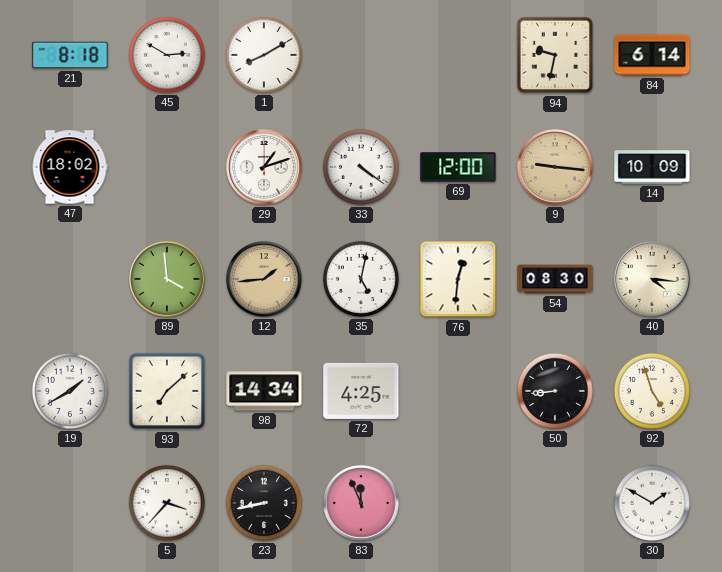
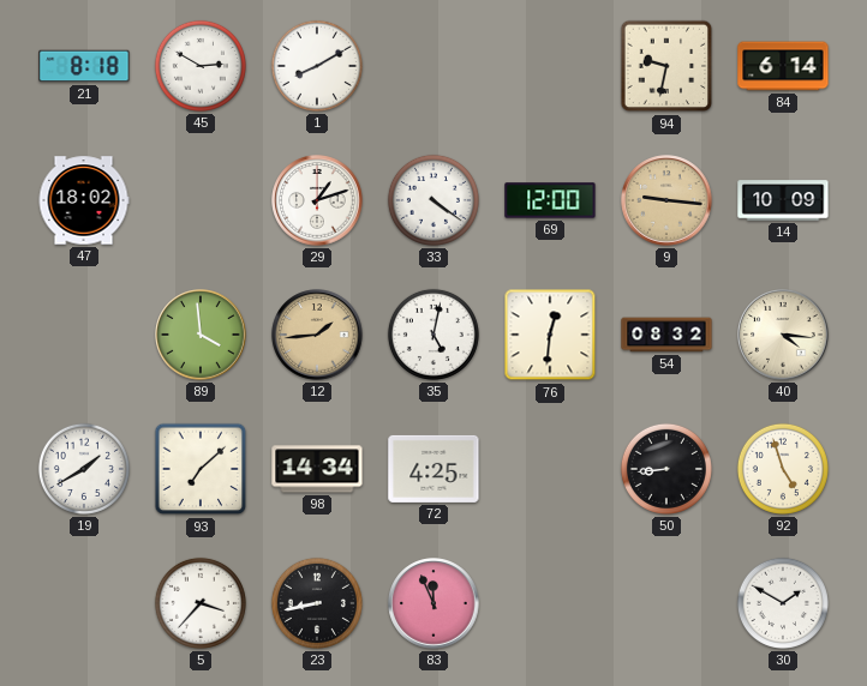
54: 08:30 -> 08:32
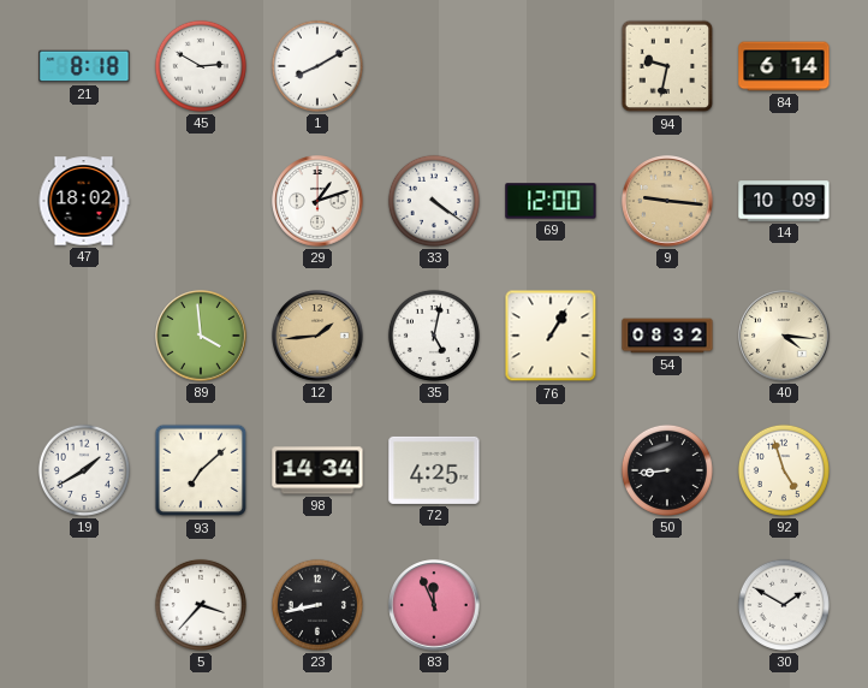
76: 12:31 -> 1:05
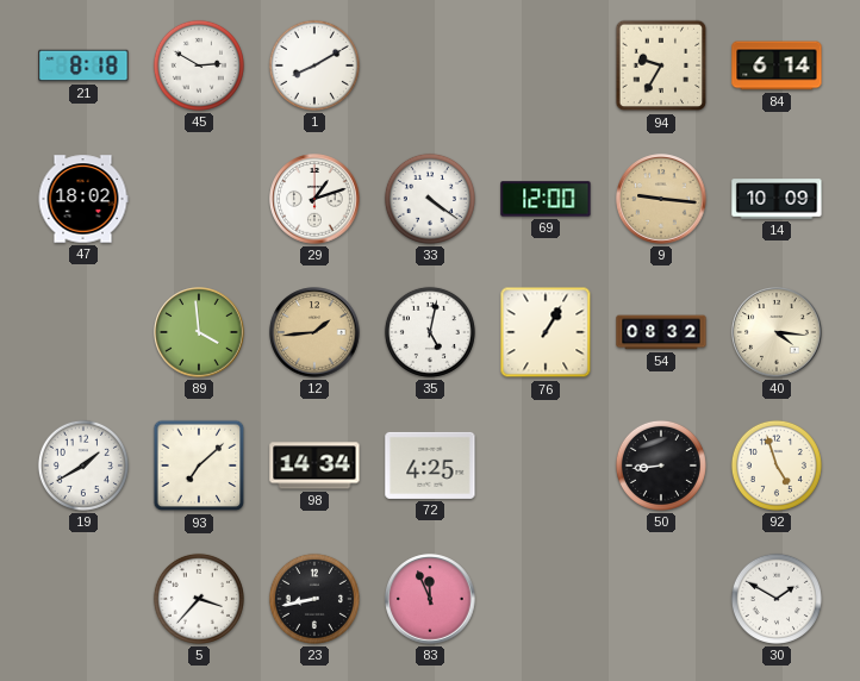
94: 9:32 -> 9:35
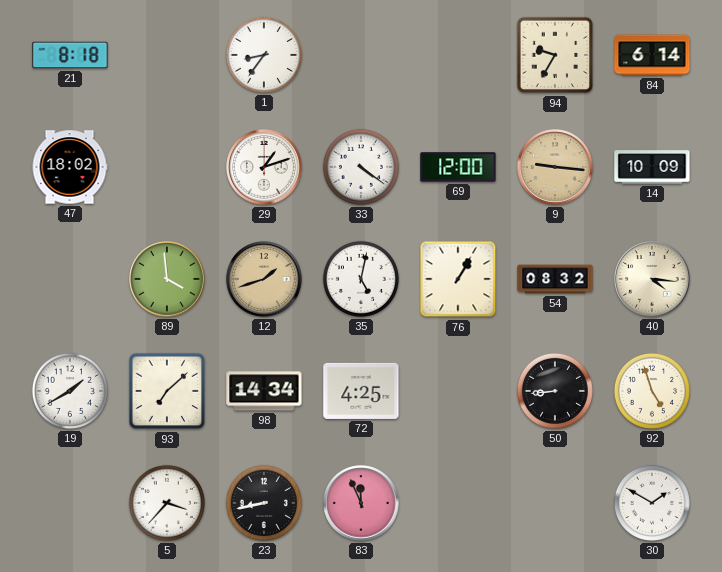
45: 2:50 -> none
1: 8:10 -> 8:36
12: 1:44 -> 1:42
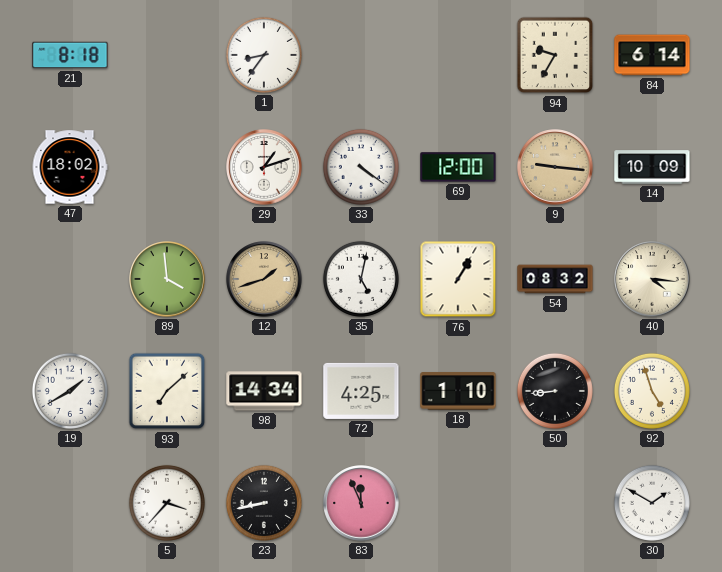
18: none -> 1:10
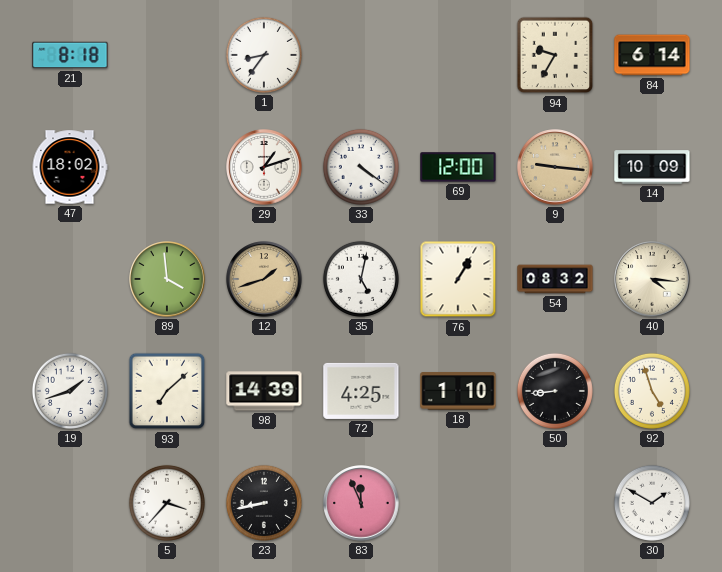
19: 1:40 -> 1:42
98: 14:34 -> 14:39
